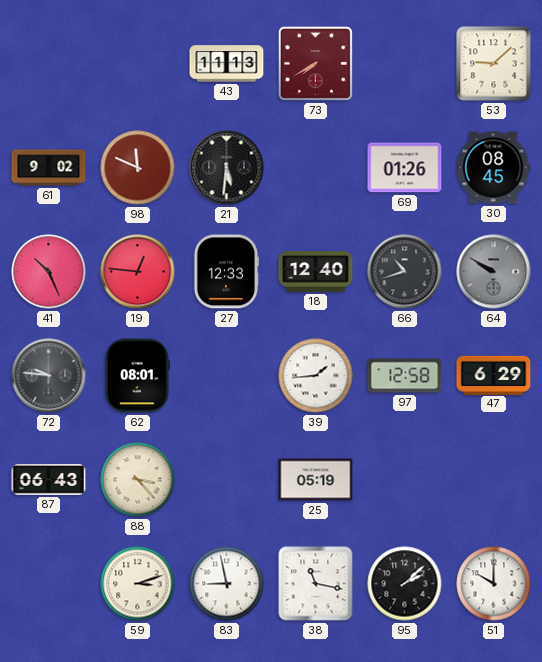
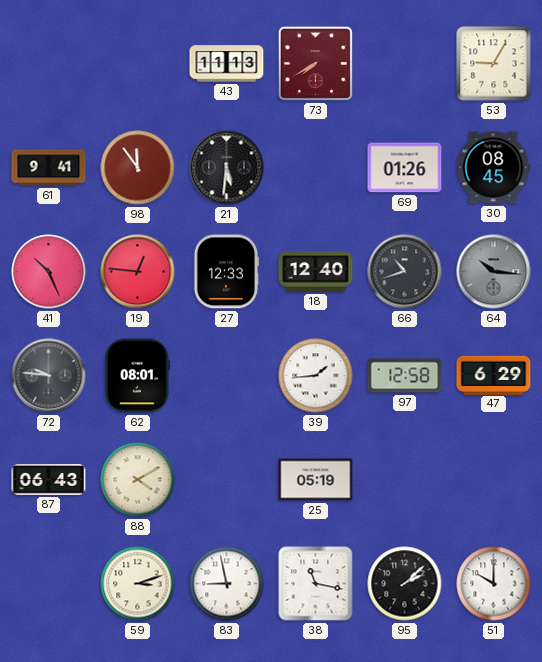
53: 9:08 -> 9:05
61: 9:02 -> 9:41
98: 11:49 -> 11:54
64: 9:50 -> 10:16
88: 3:23 -> 4:10
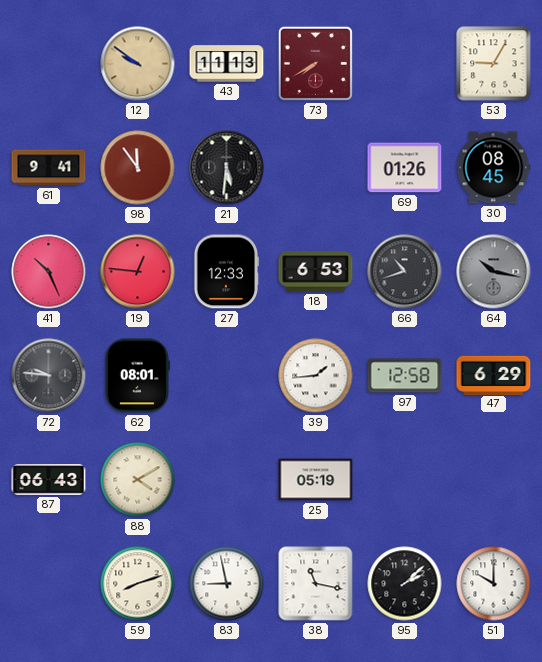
12: none -> 9:51
18: 12:40 -> 6:53
64: 10:16 -> 10:17
59: 3:12 -> 8:12
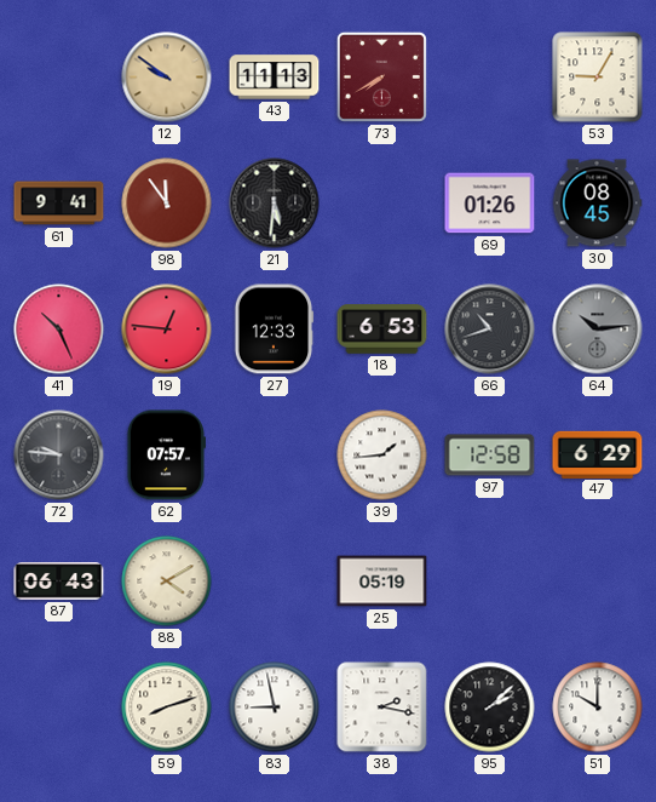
64: 10:17 -> 10:14
62: 08:01 -> 07:57
38: 11:17 -> 2:17
